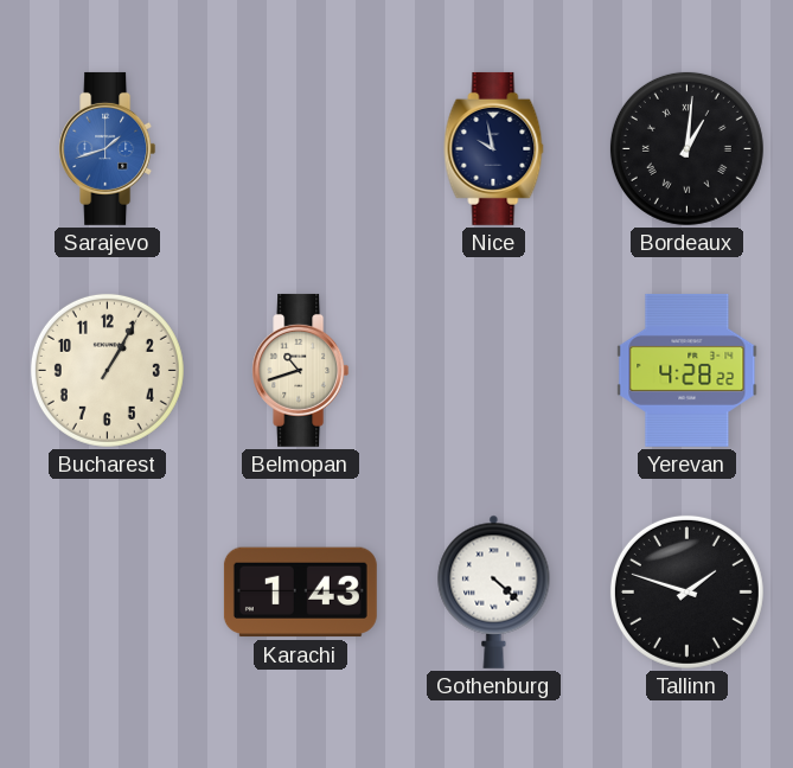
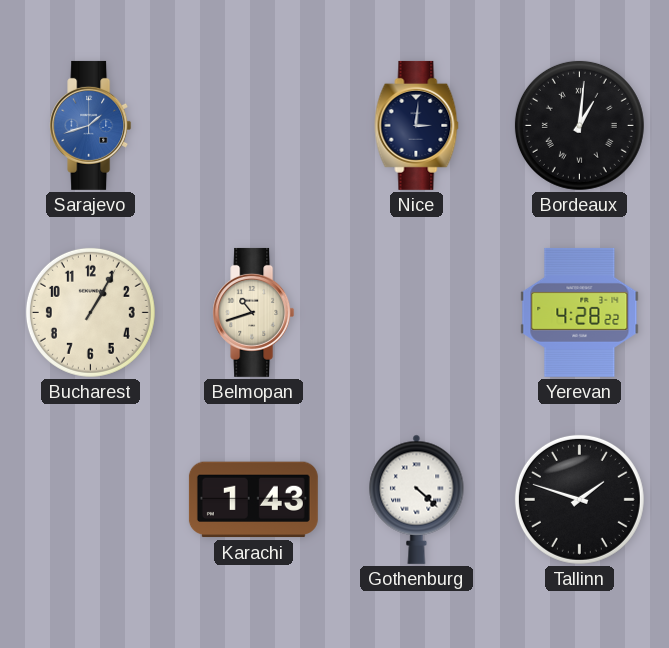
Nice: 9:58 -> 3:01
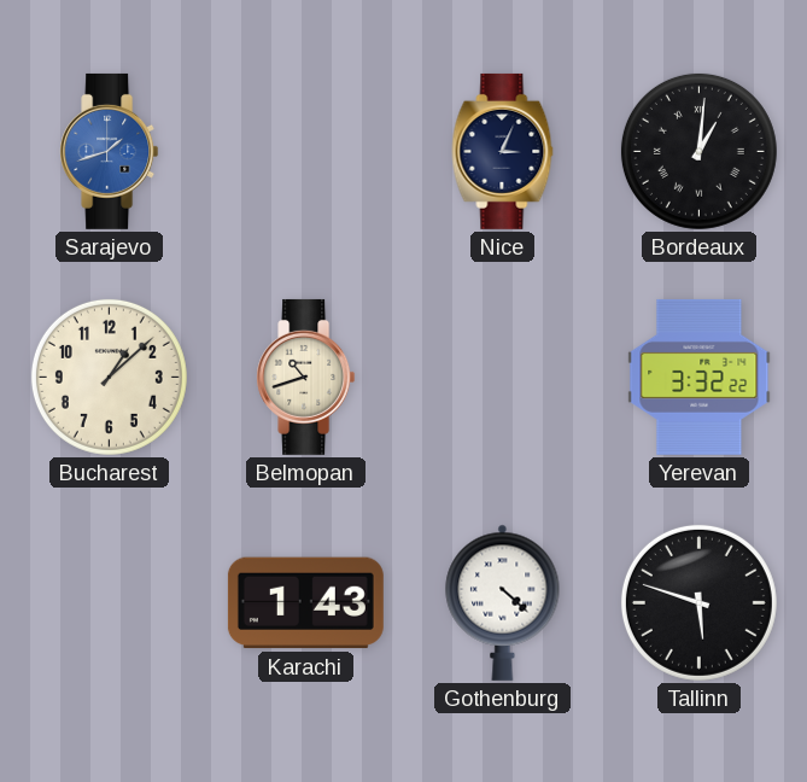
Nice: 3:01 -> 3:04
Bucharest: 1:05 -> 1:08
Yerevan: 4:28 -> 3:32
Tallinn: 1:48 -> 5:48
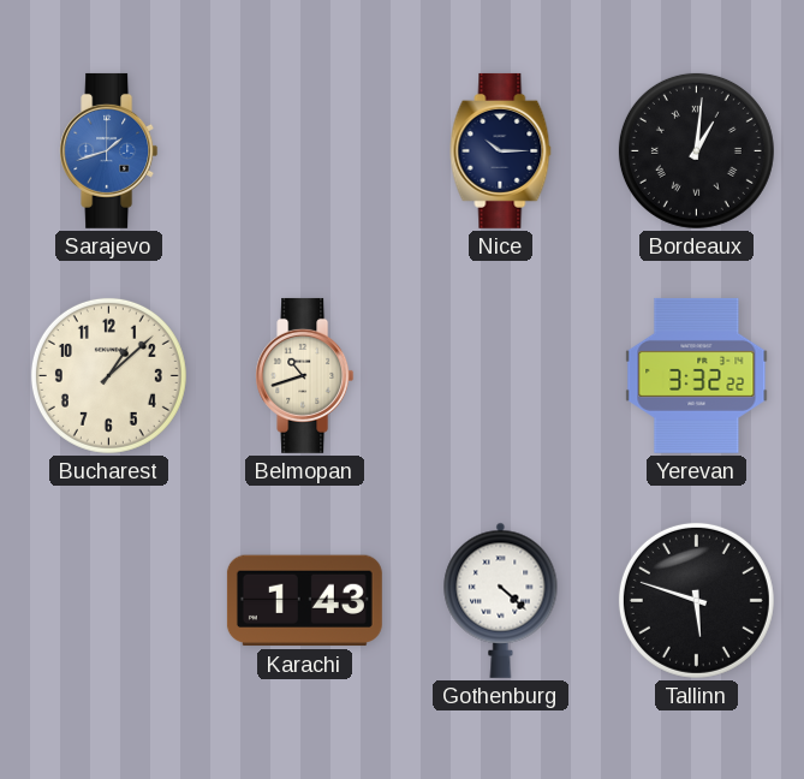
Nice: 3:04 -> 10:15
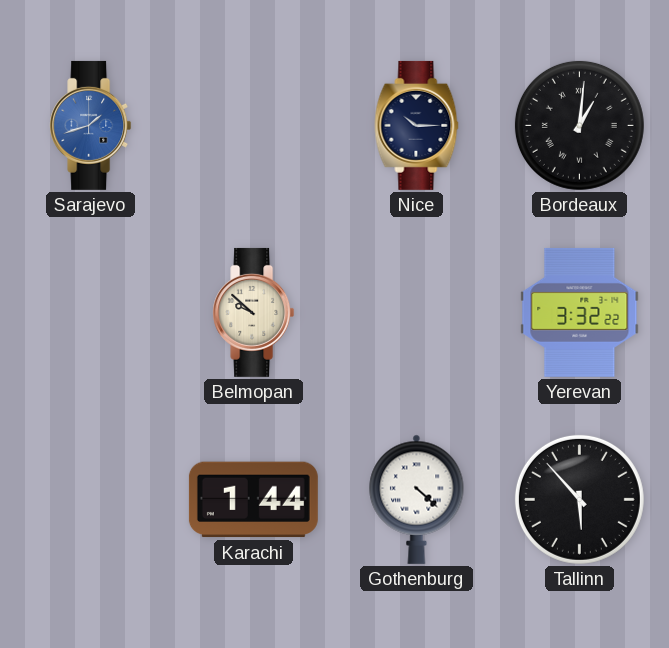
Bucharest: 1:08 -> none
Belmopan: 10:42 -> 9:52
Karachi: 1:43 -> 1:44
Tallinn: 5:48 -> 5:53
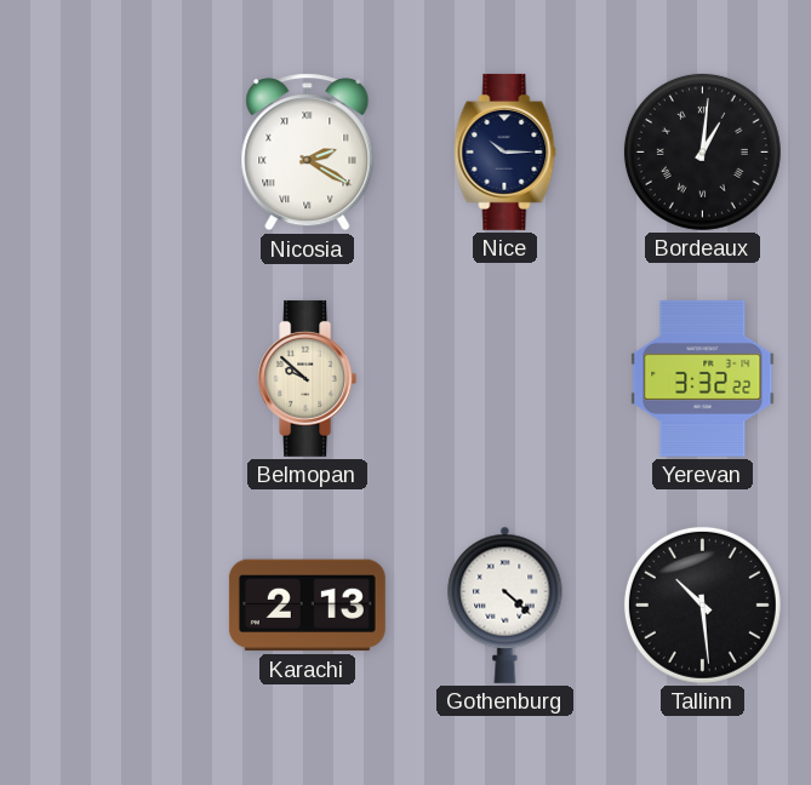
Sarajevo: 1:42 -> none
Nicosia: none -> 2:20
Karachi: 1:44 -> 2:13
Tallinn: 5:53 -> 10:29
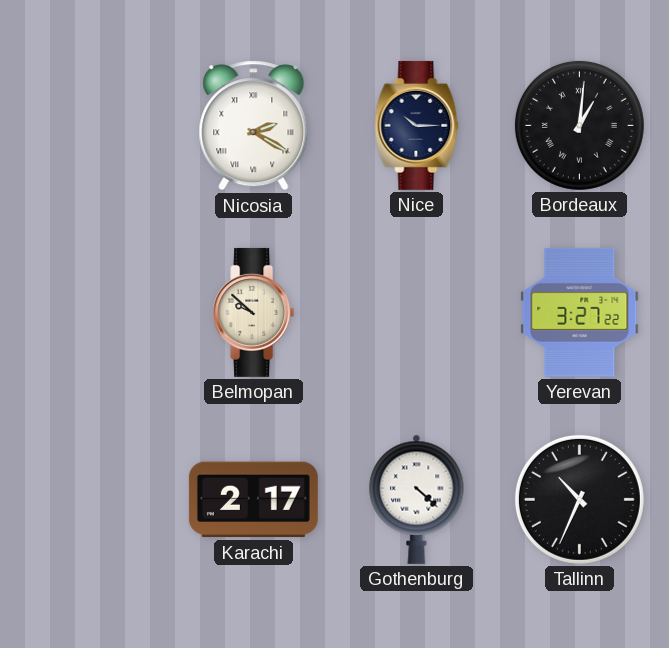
Yerevan: 3:32 -> 3:27
Karachi: 2:13 -> 2:17
Tallinn: 10:29 -> 10:34
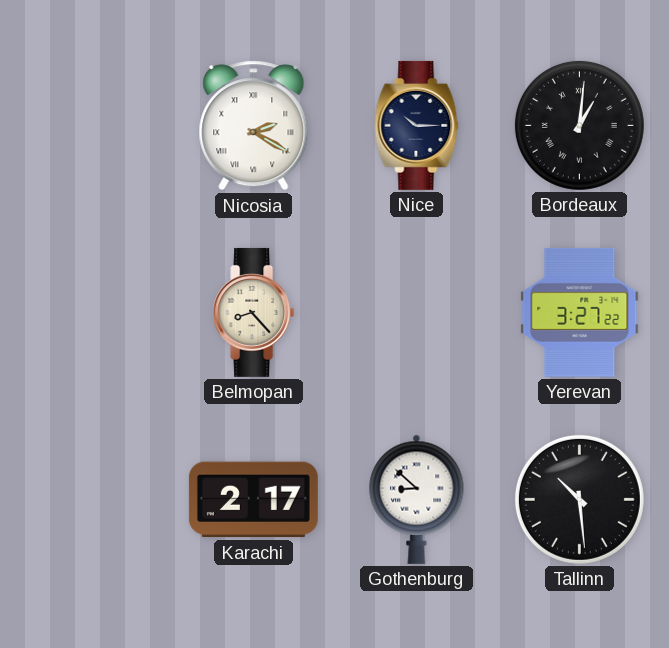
Belmopan: 9:52 -> 8:23
Gothenburg: 4:22 -> 8:52
Tallinn: 10:34 -> 10:29
